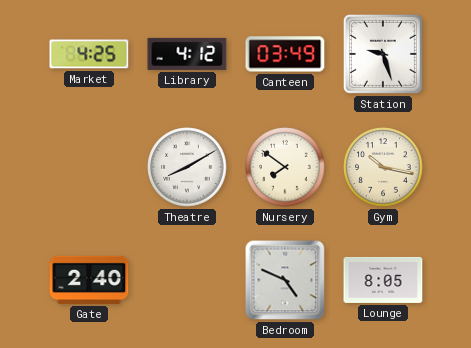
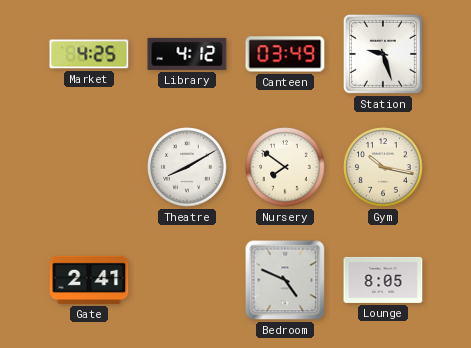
Gate: 2:40 -> 2:41
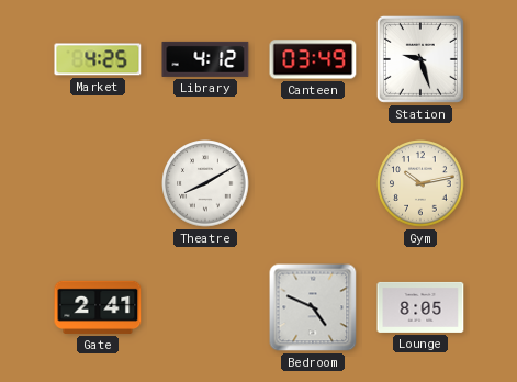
Nursery: 7:51 -> none
Gym: 10:17 -> 10:13
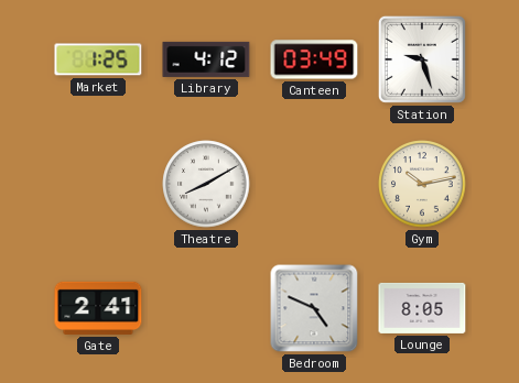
Market: 4:25 -> 1:25
